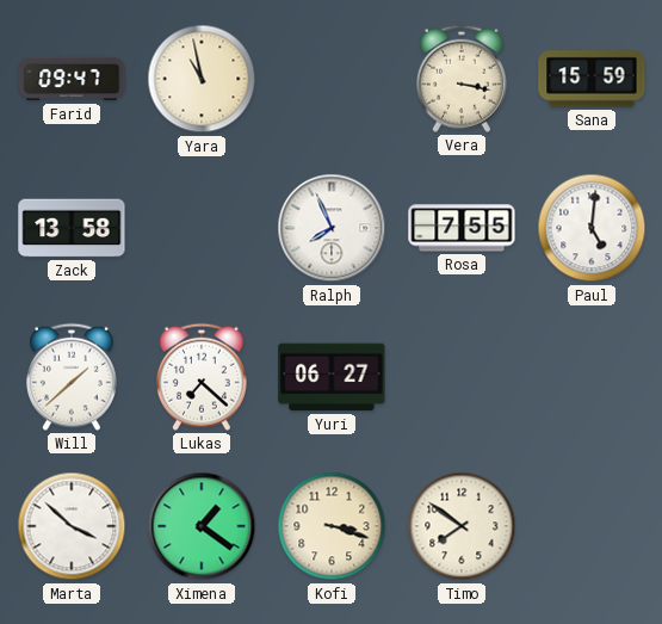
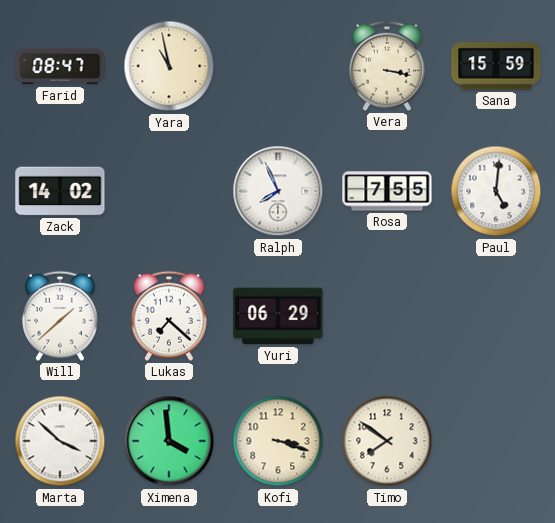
Farid: 09:47 -> 08:47
Zack: 13:58 -> 14:02
Yuri: 06:27 -> 06:29
Ximena: 1:21 -> 3:59
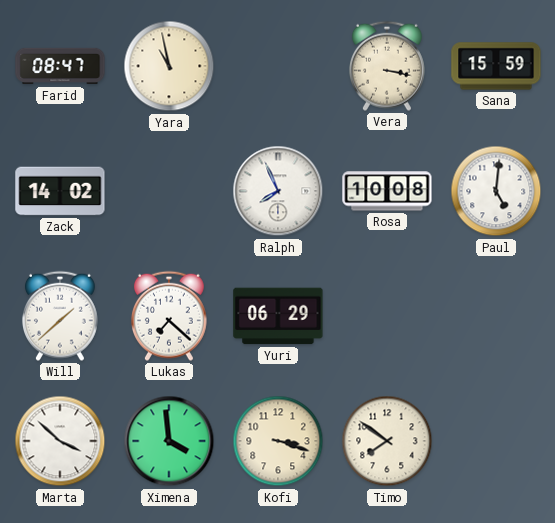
Rosa: 7:55 -> 10:08
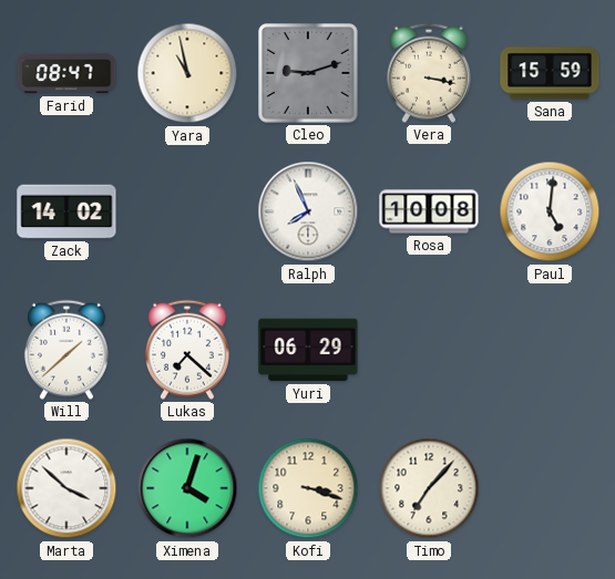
Cleo: none -> 9:12
Ximena: 3:59 -> 4:03
Timo: 7:51 -> 7:07
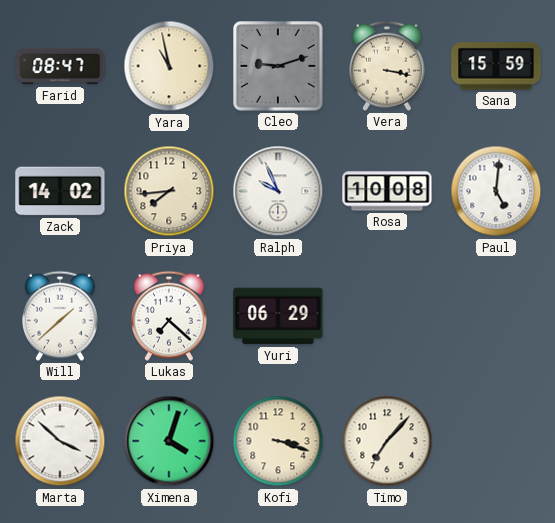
Priya: none -> 7:44
Ralph: 7:56 -> 9:56
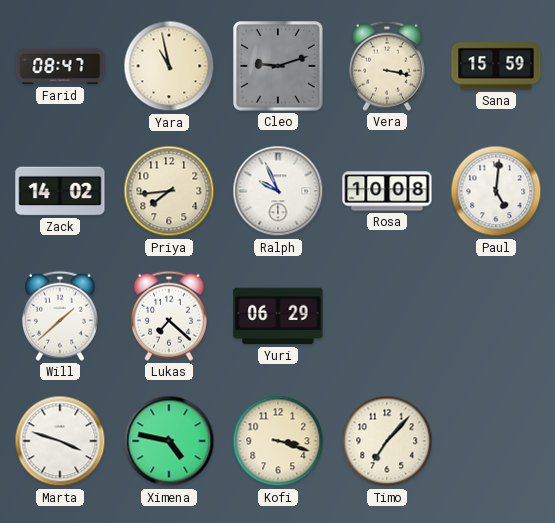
Marta: 3:52 -> 3:48
Ximena: 4:03 -> 4:47
